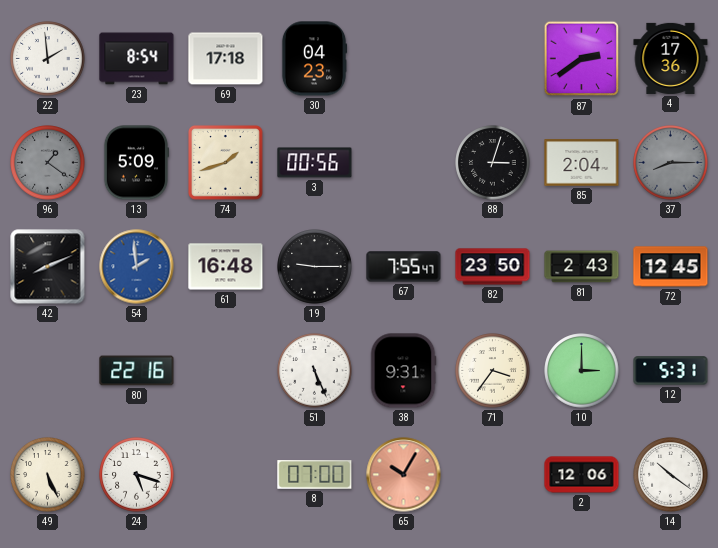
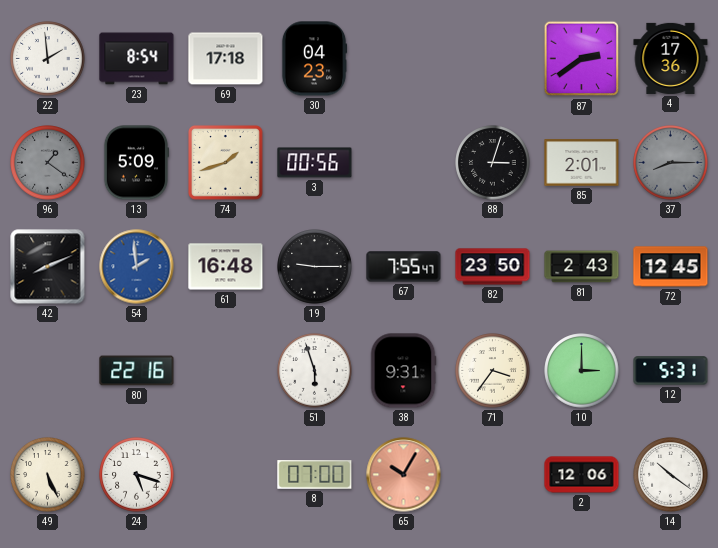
85: 2:04 -> 2:01
51: 5:26 -> 5:57
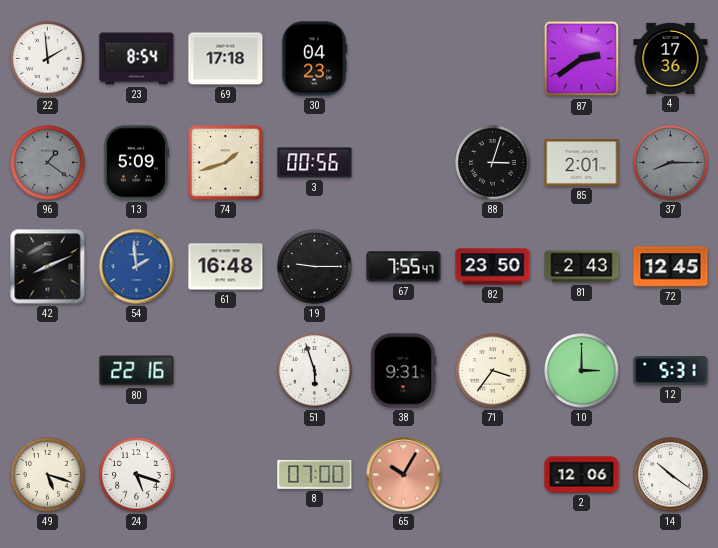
49: 5:26 -> 5:18
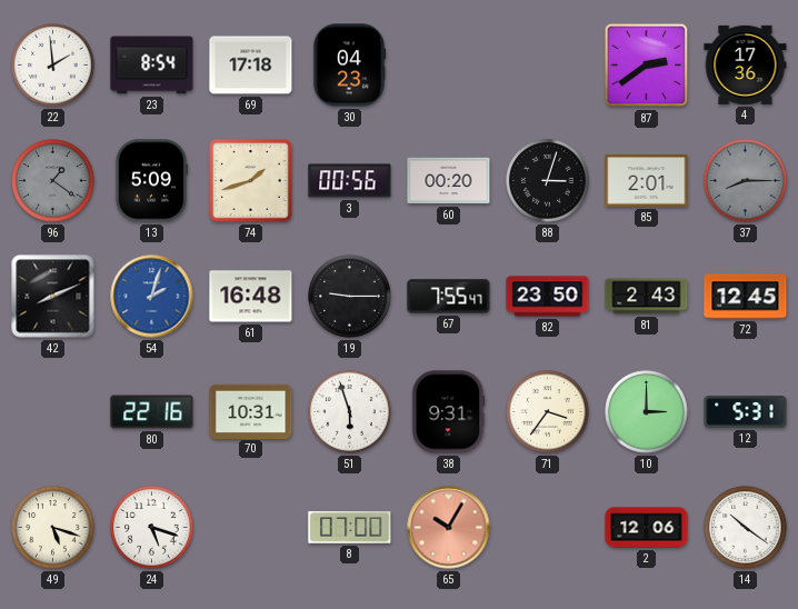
60: none -> 00:20
54: 1:59 -> 2:03
70: none -> 10:31
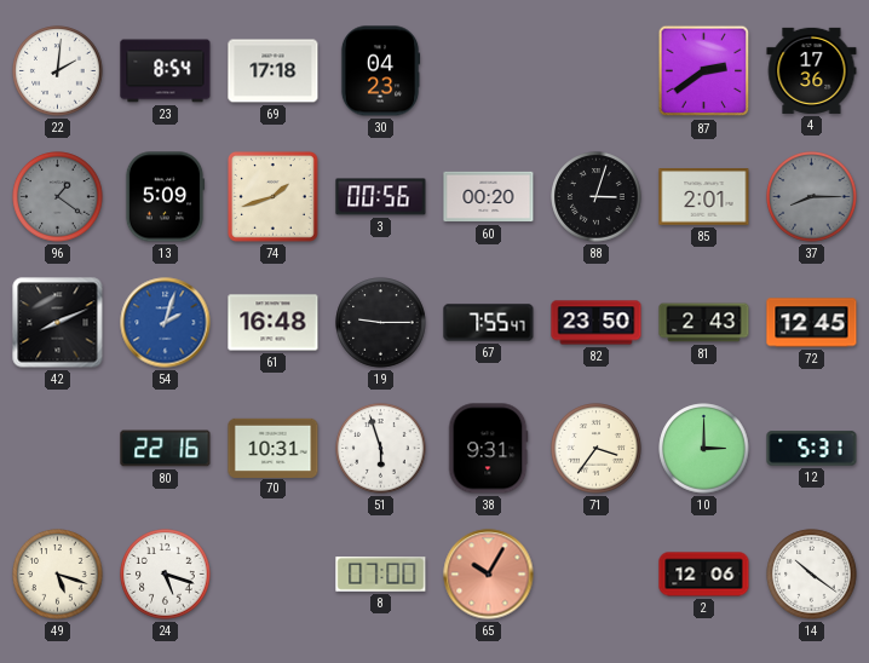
22: 1:59 -> 2:01
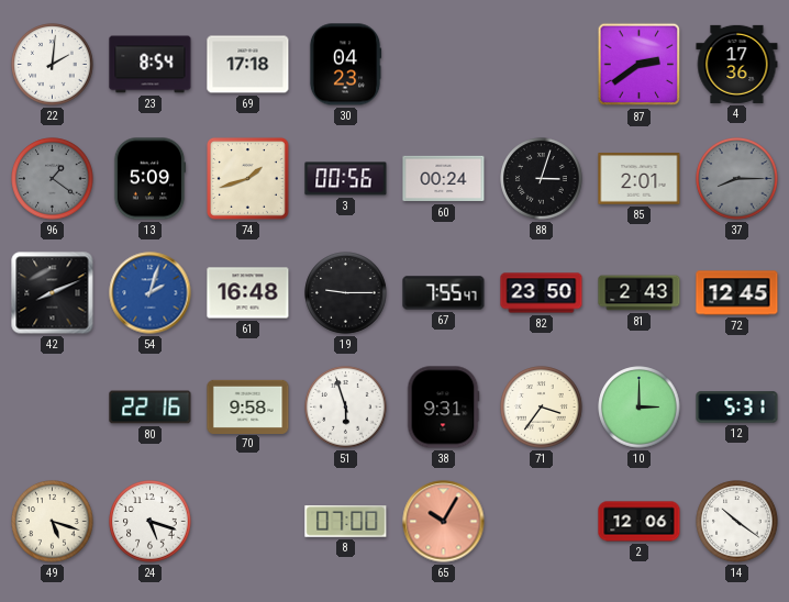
60: 00:20 -> 00:24
70: 10:31 -> 9:58
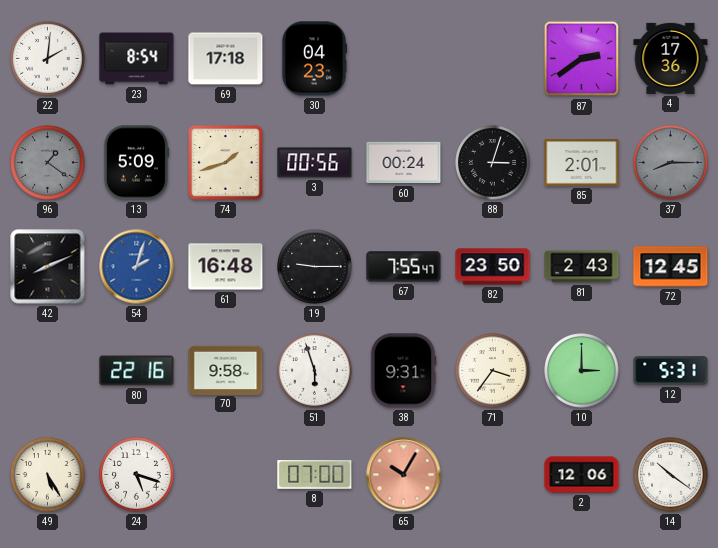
49: 5:18 -> 5:25
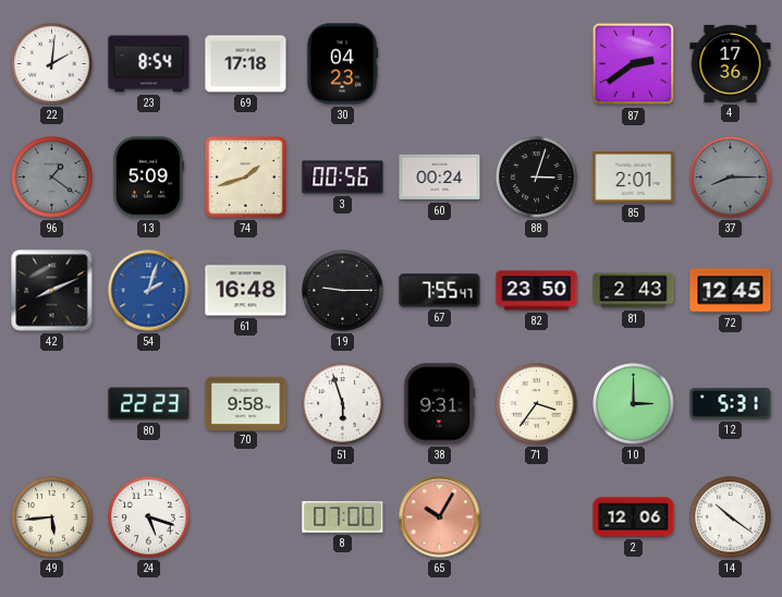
80: 22:16 -> 22:23
49: 5:25 -> 5:44
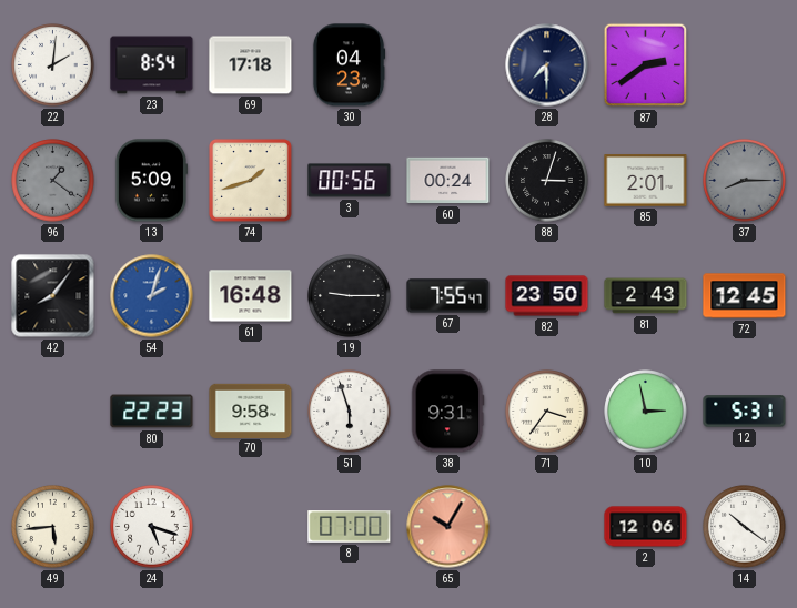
28: none -> 7:30
4: 17:36 -> none
42: 8:11 -> 8:06
10: 3:00 -> 2:58
